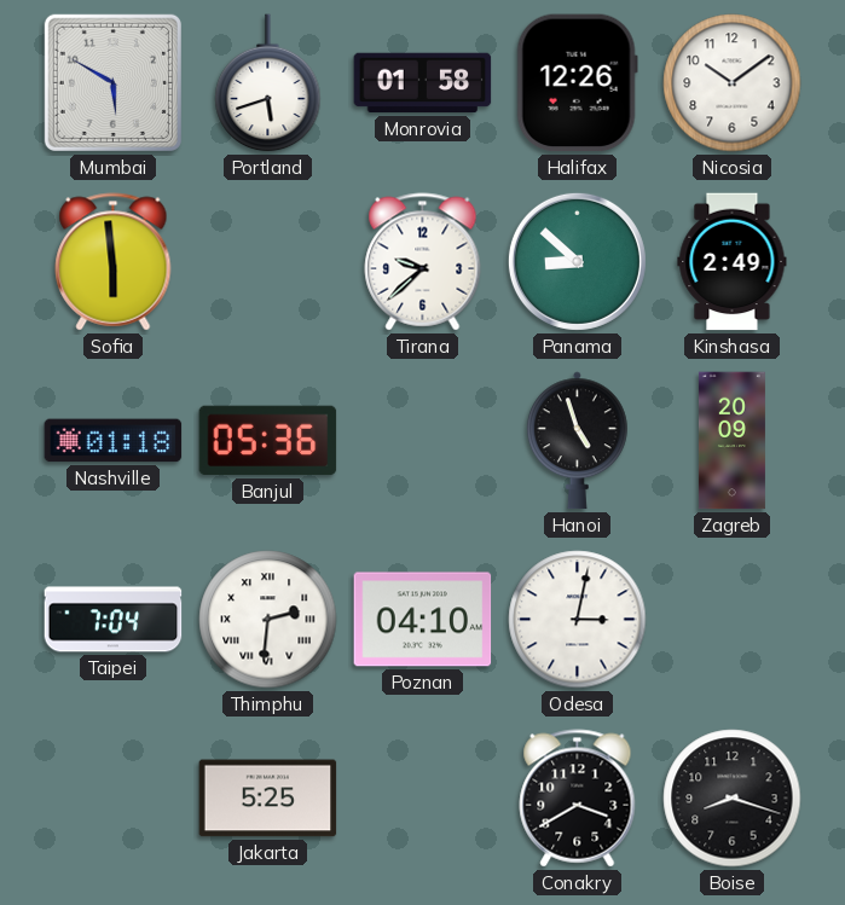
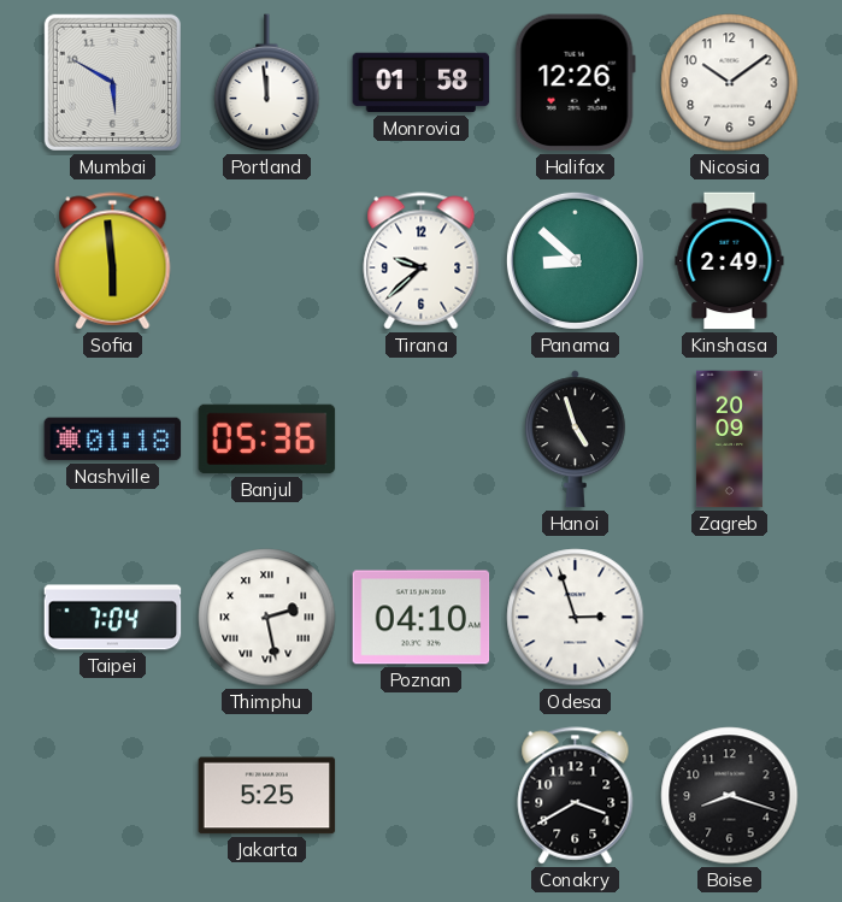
Portland: 5:42 -> 11:59
Thimphu: 2:31 -> 2:28
Odesa: 3:02 -> 2:57
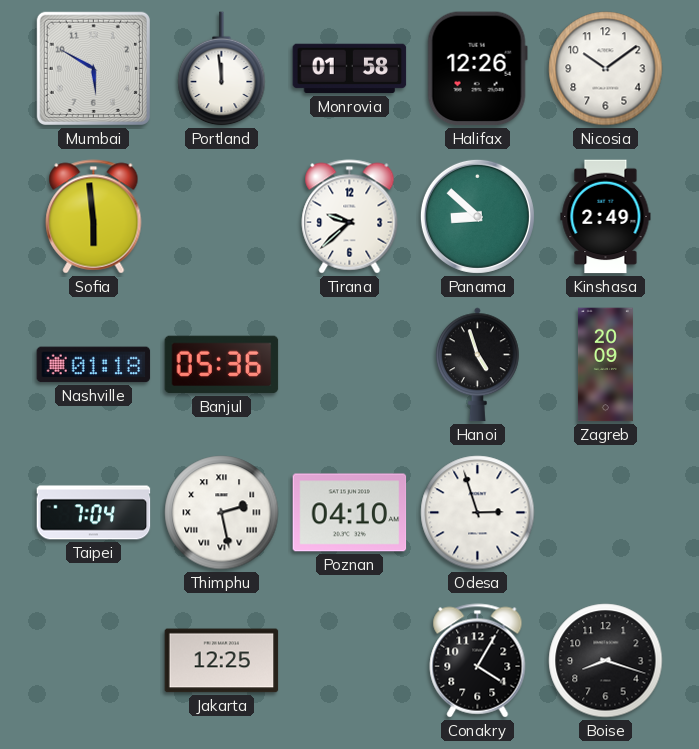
Jakarta: 5:25 -> 12:25
Conakry: 3:40 -> 4:05
